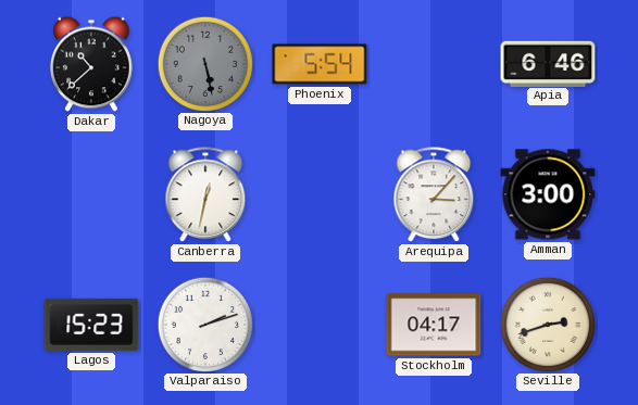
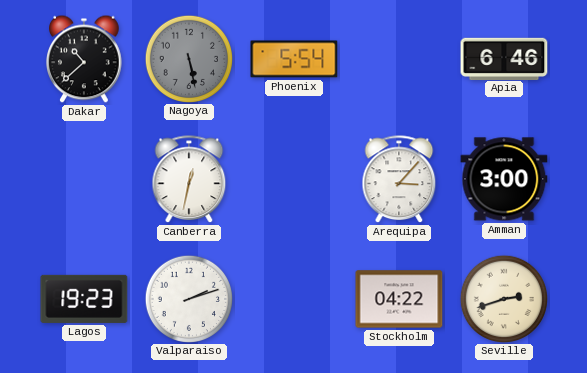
Lagos: 15:23 -> 19:23
Stockholm: 04:17 -> 04:22
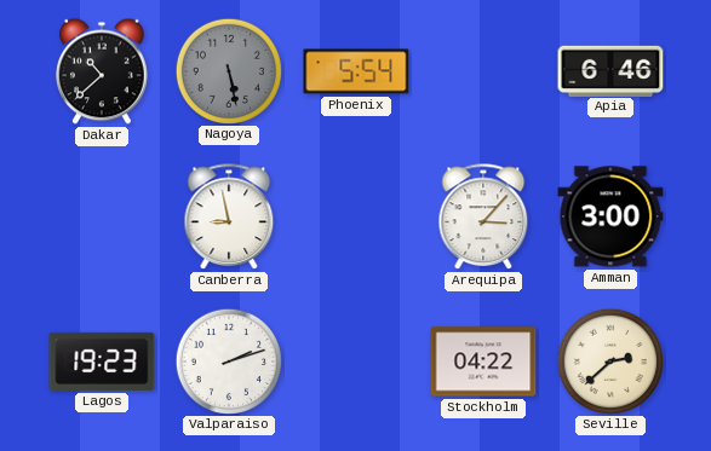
Canberra: 12:32 -> 8:58
Seville: 2:42 -> 2:38
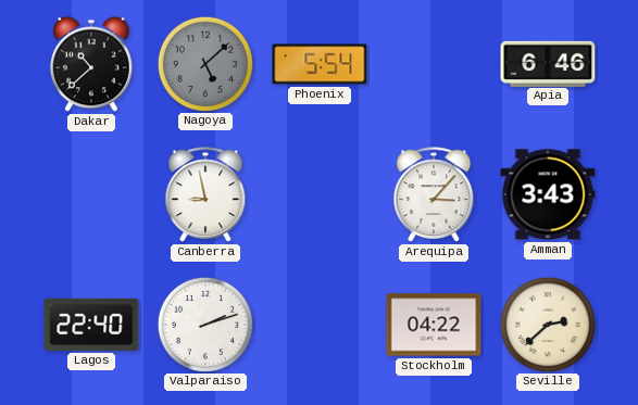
Nagoya: 5:28 -> 5:08
Amman: 3:00 -> 3:43
Lagos: 19:23 -> 22:40
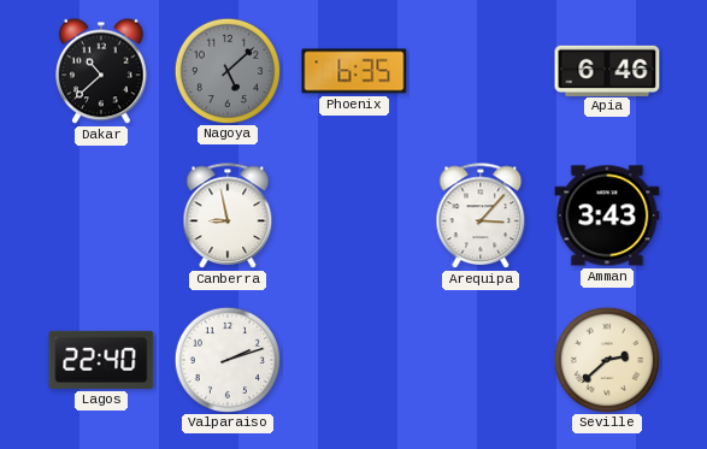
Phoenix: 5:54 -> 6:35
Stockholm: 04:22 -> none
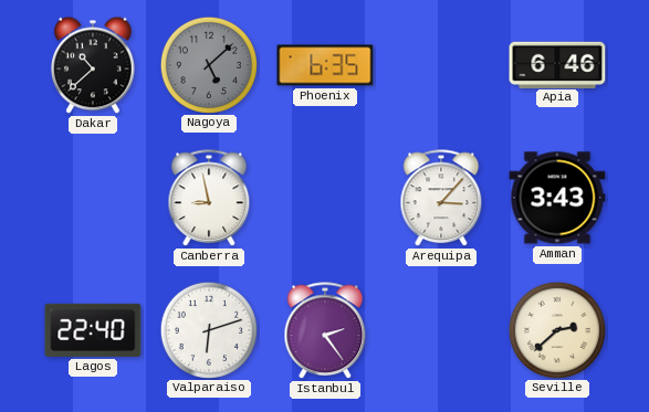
Valparaiso: 2:12 -> 6:12
Istanbul: none -> 2:24
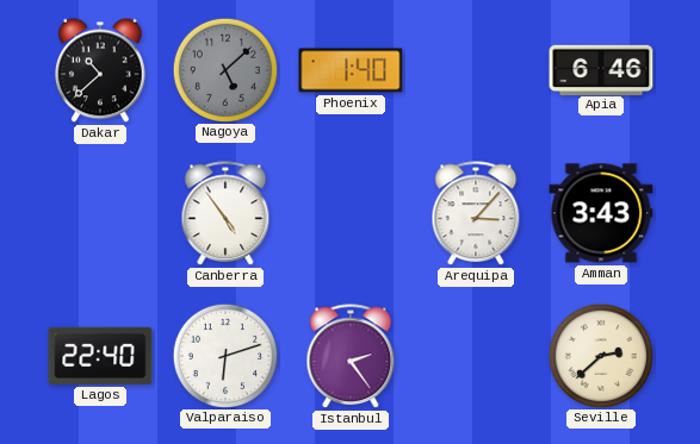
Phoenix: 6:35 -> 1:40
Canberra: 8:58 -> 4:54
